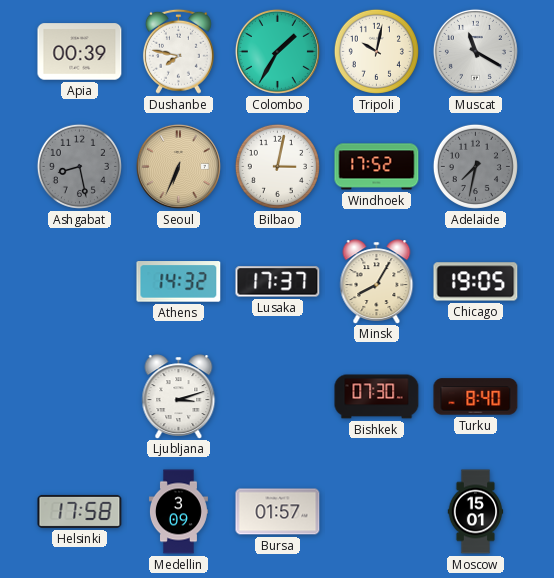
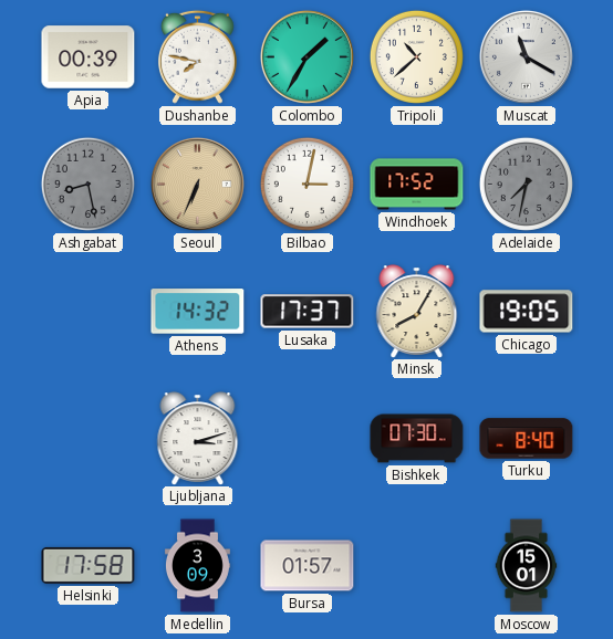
Tripoli: 10:02 -> 10:38
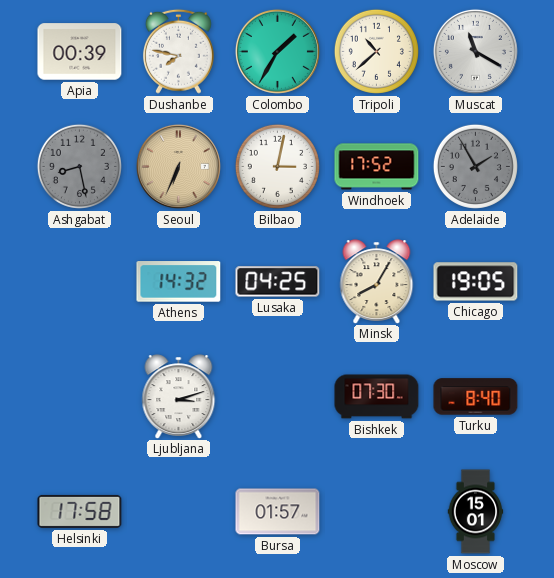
Adelaide: 7:32 -> 1:55
Lusaka: 17:37 -> 04:25
Medellin: 3:09 -> none
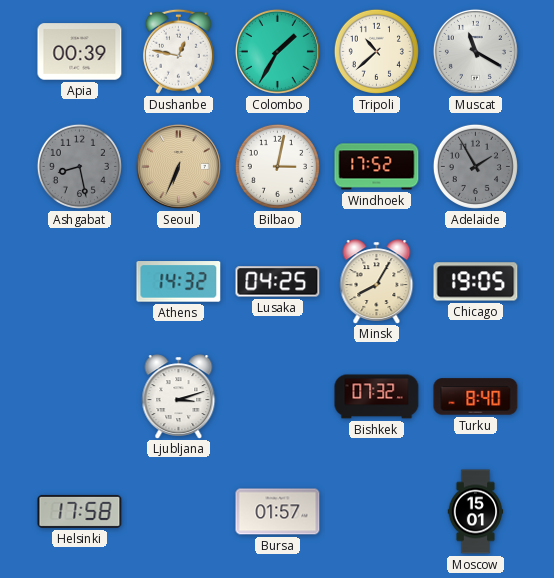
Dushanbe: 7:47 -> 12:47
Bishkek: 07:30 -> 07:32
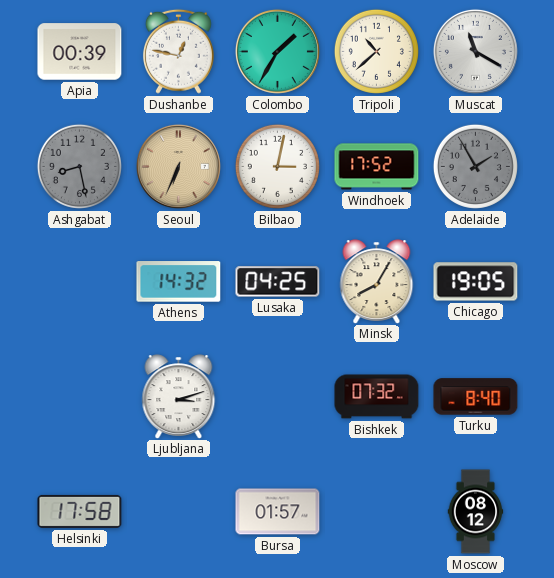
Moscow: 15:01 -> 08:12
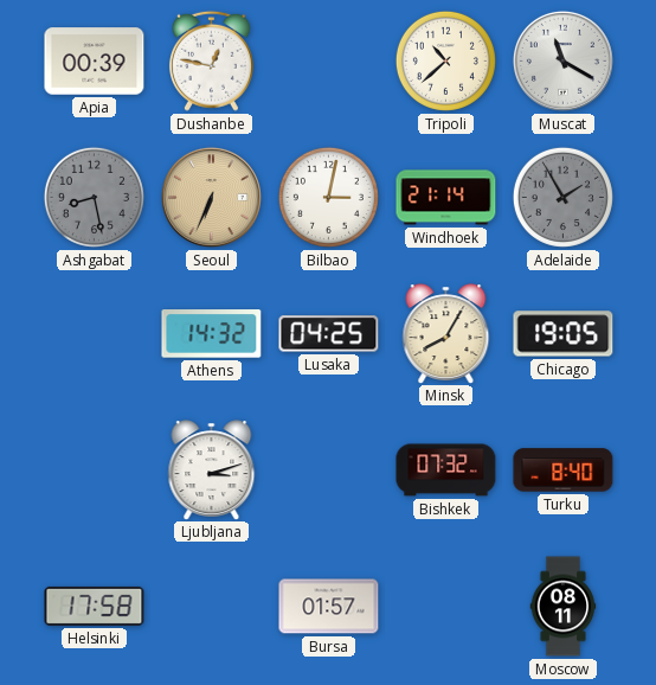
Colombo: 1:35 -> none
Windhoek: 17:52 -> 21:14
Moscow: 08:12 -> 08:11
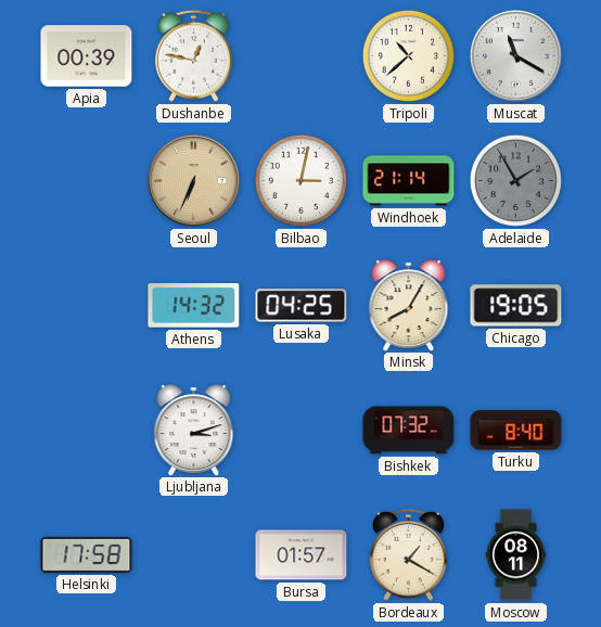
Ashgabat: 8:28 -> none
Bordeaux: none -> 1:20
